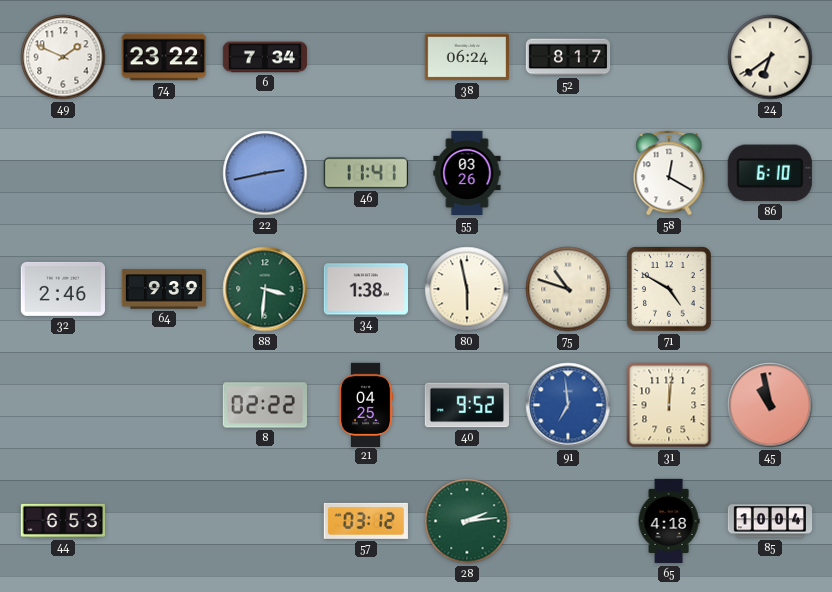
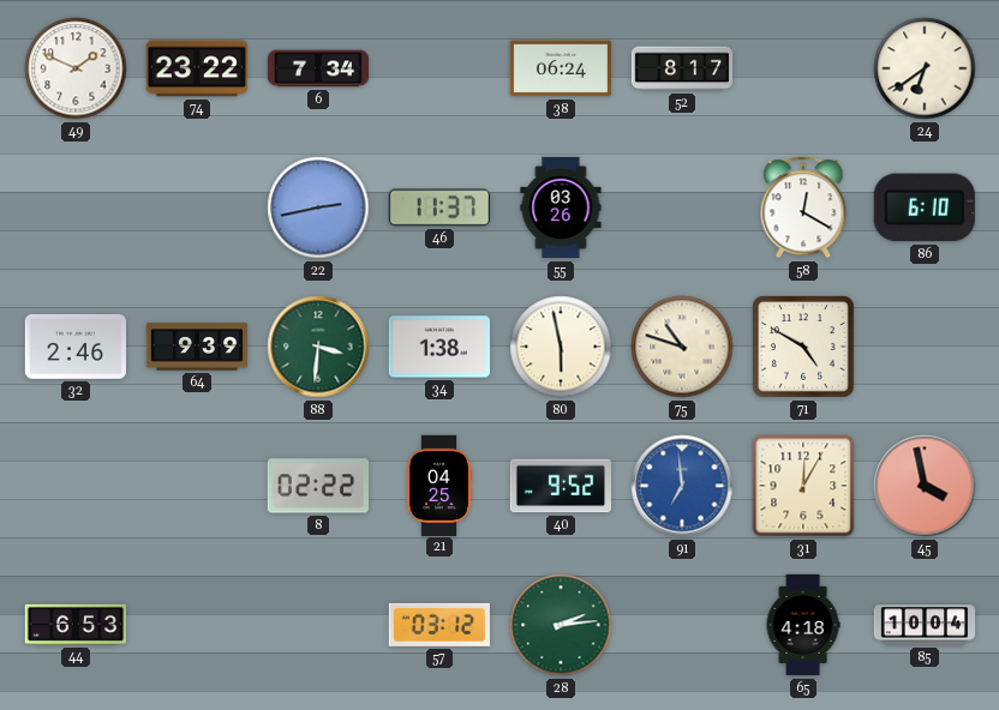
46: 11:41 -> 11:37
31: 12:01 -> 12:05
45: 10:58 -> 3:58
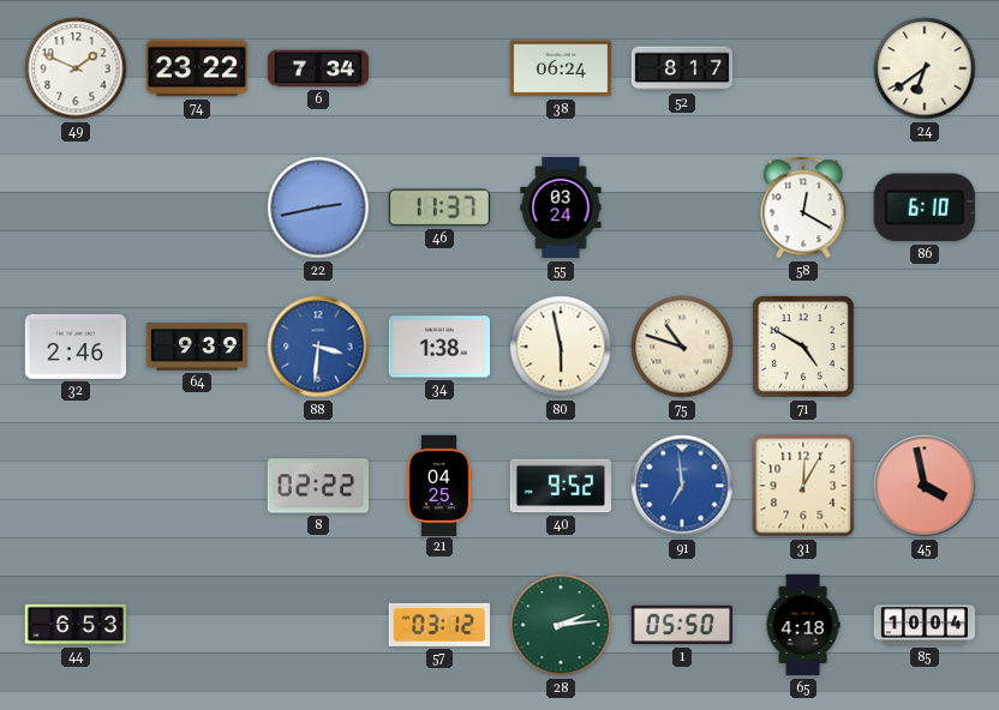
55: 03:26 -> 03:24
88 dial: green -> blue
1: none -> 05:50
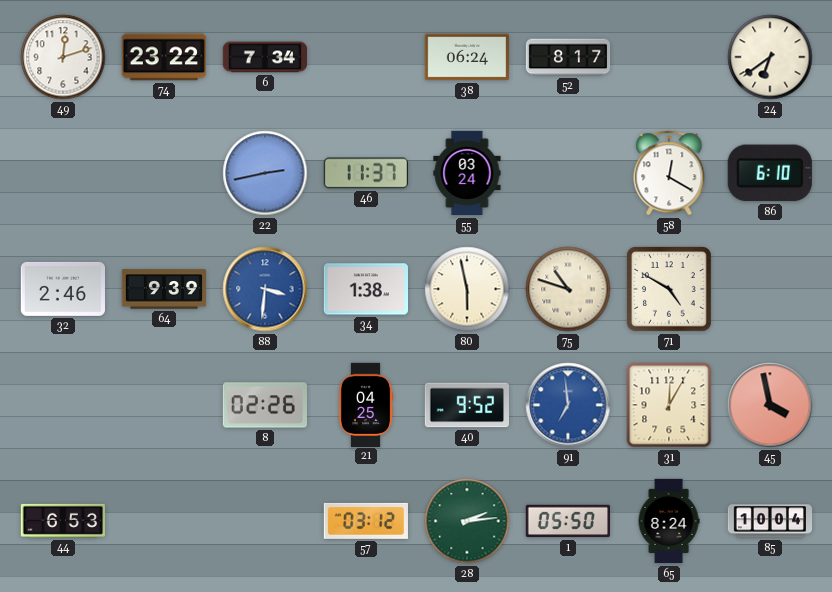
49: 1:49 -> 12:12
8: 02:22 -> 02:26
65: 4:18 -> 8:24
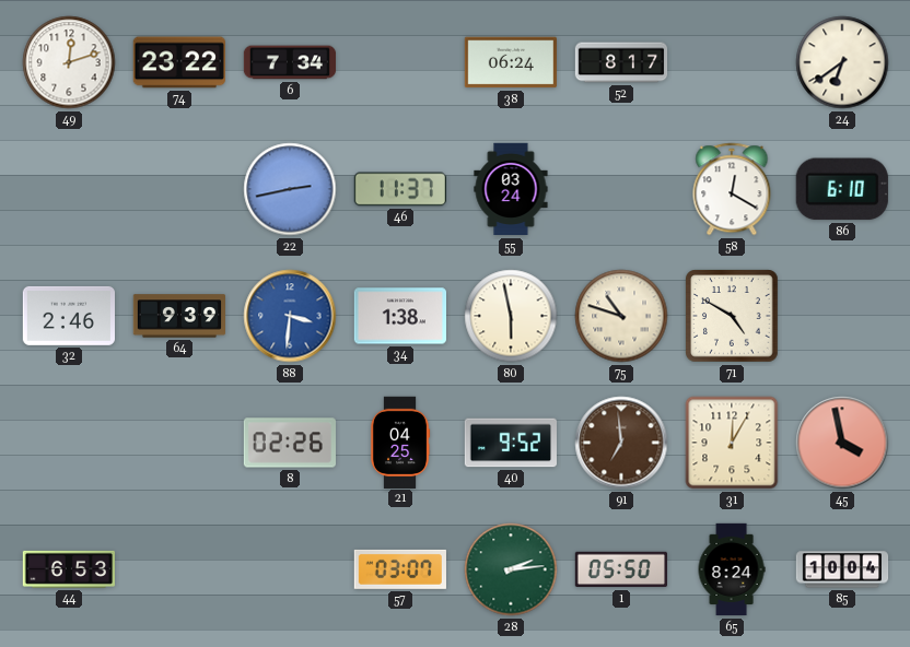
91 dial: blue -> brown
57: 03:12 -> 03:07
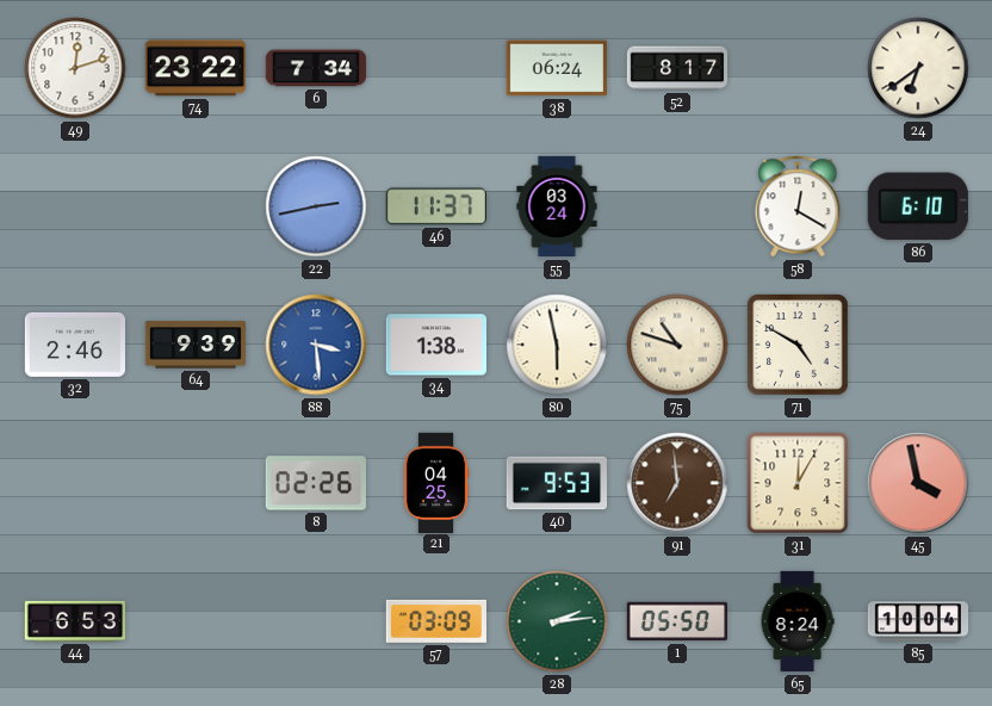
88: 3:31 -> 3:29
40: 9:52 -> 9:53
57: 03:07 -> 03:09
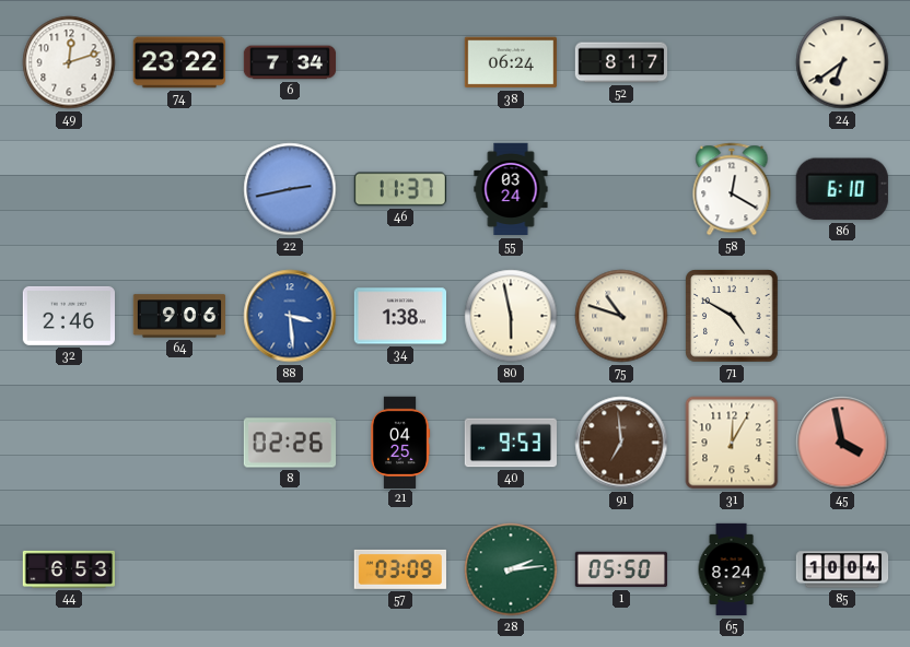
64: 9:39 -> 9:06
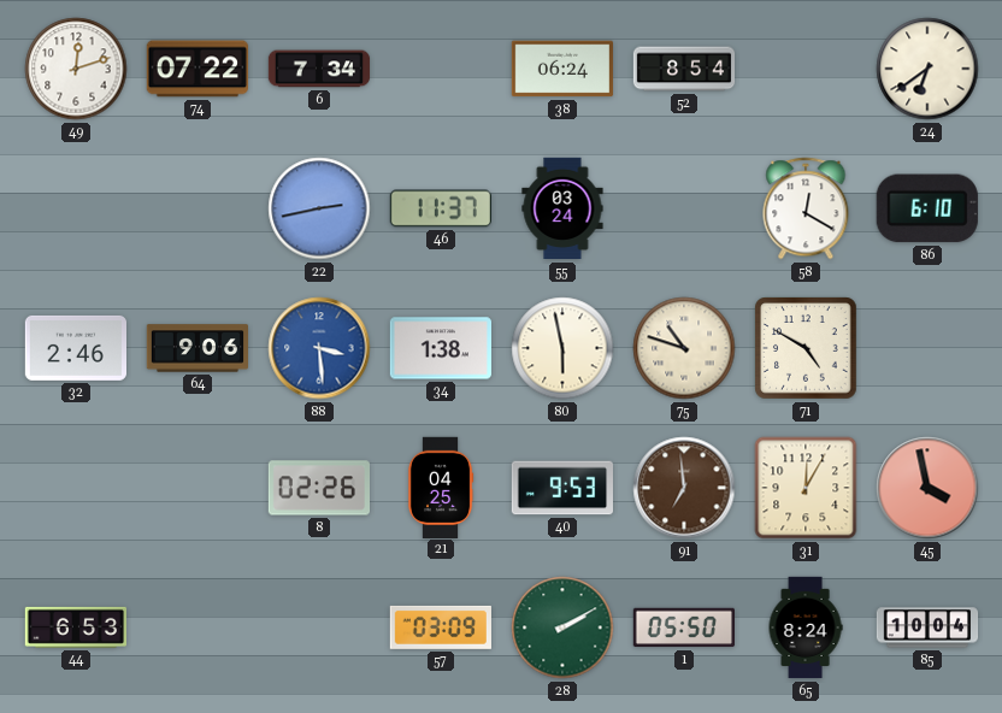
74: 23:22 -> 07:22
52: 8:17 -> 8:54
28: 2:14 -> 2:10
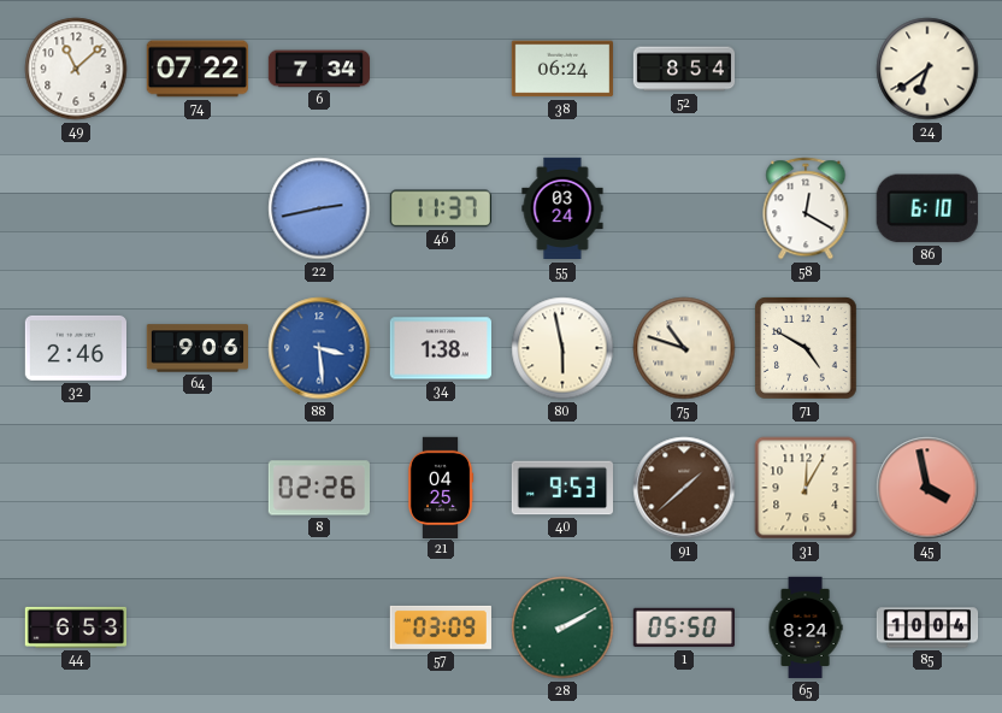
49: 12:12 -> 11:08
91: 6:59 -> 1:38
